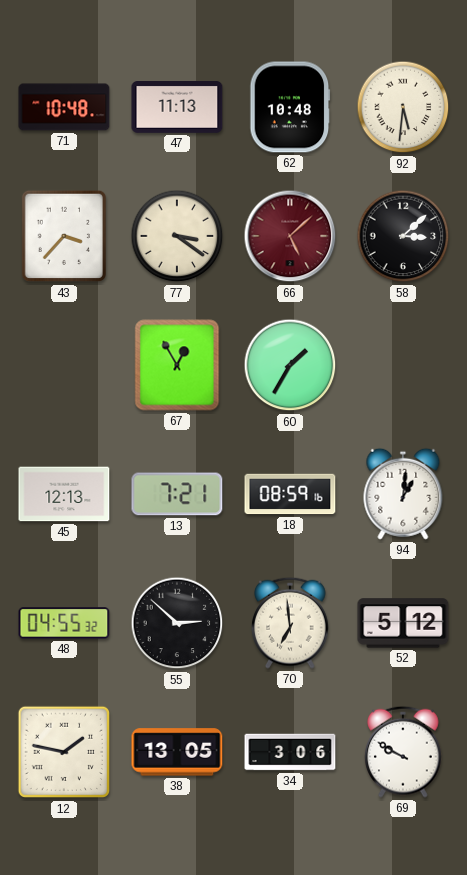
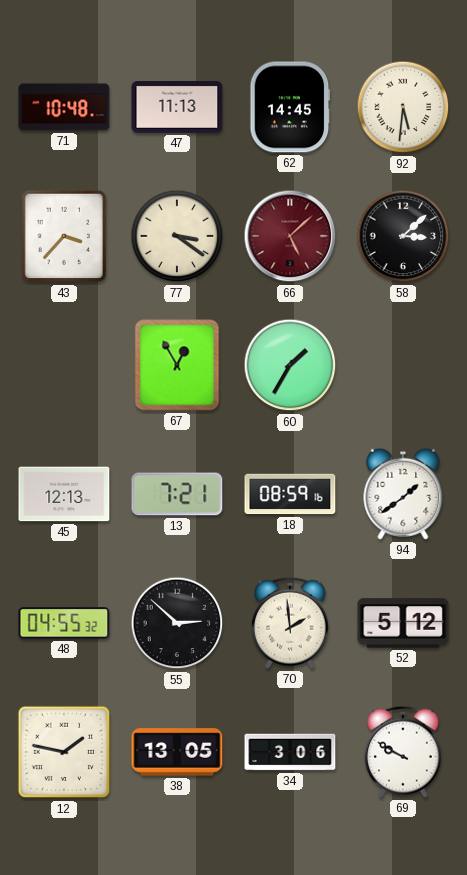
62: 10:48 -> 14:45
94: 1:01 -> 1:39
70: 6:59 -> 1:59
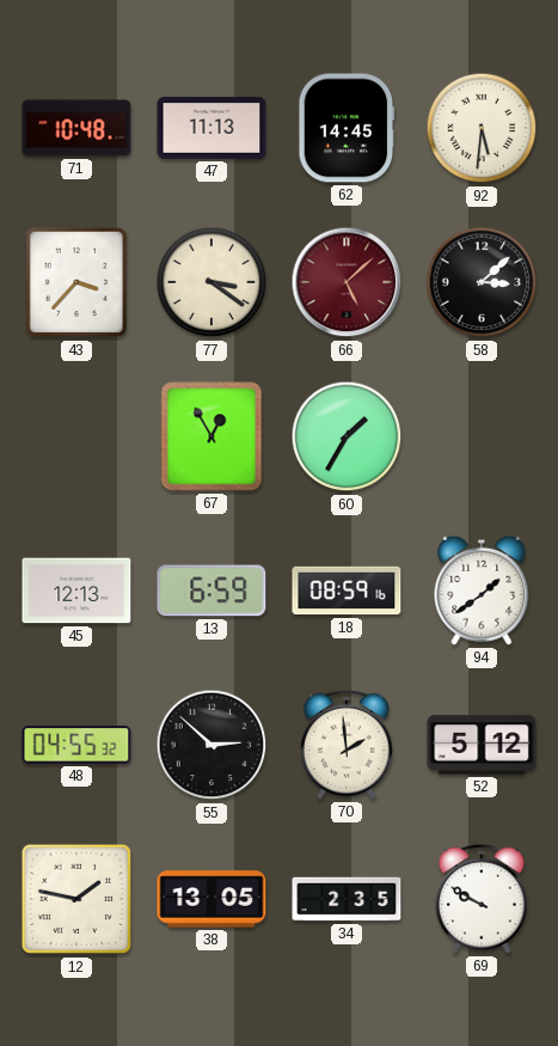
13: 7:21 -> 6:59
34: 3:06 -> 2:35
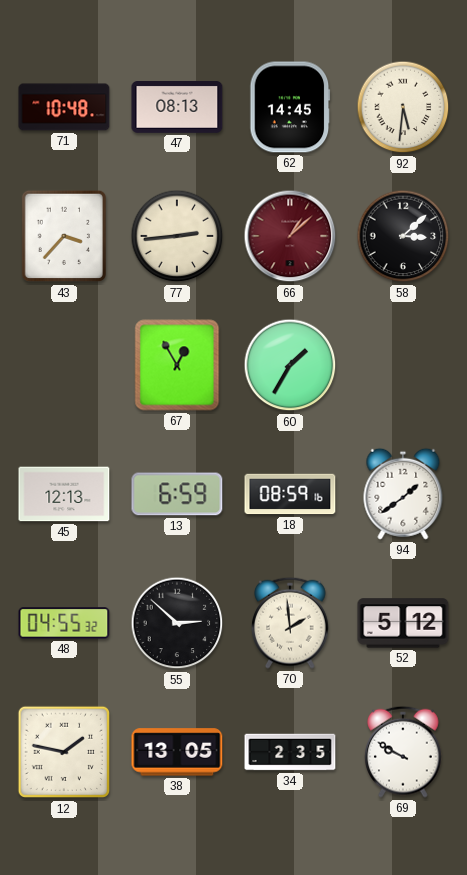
47: 11:13 -> 08:13
77: 3:21 -> 2:44
66: 5:08 -> 1:08
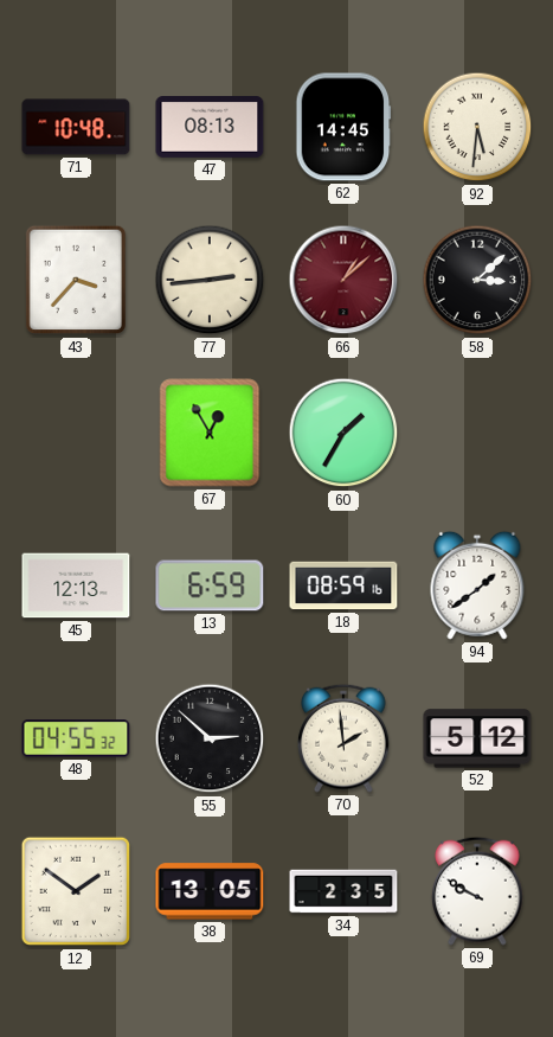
12: 1:47 -> 1:51
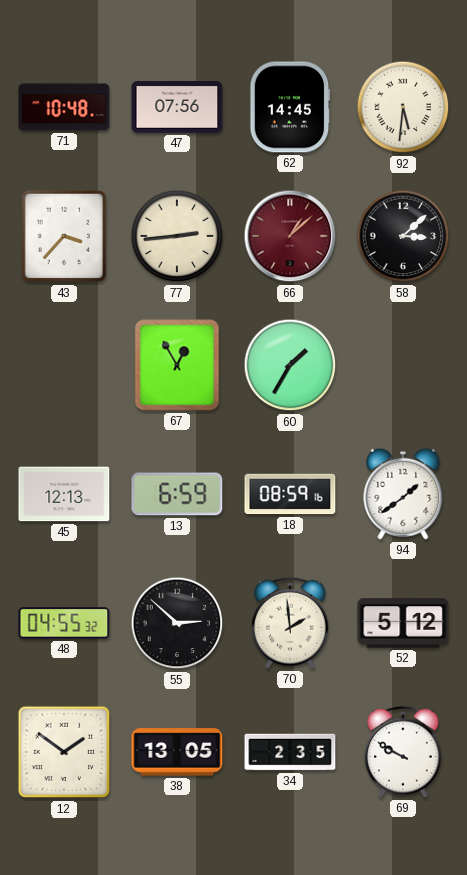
47: 08:13 -> 07:56
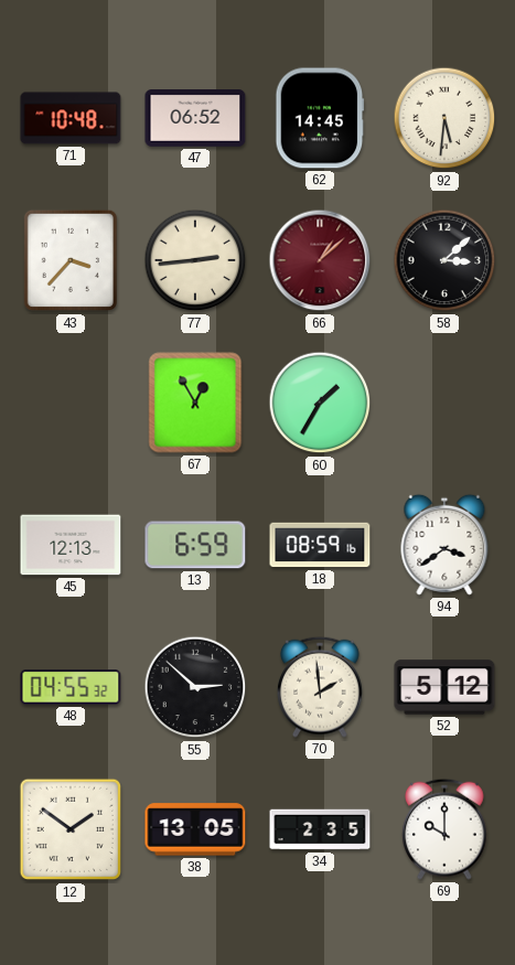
47: 07:56 -> 06:52
94: 1:39 -> 3:39
69: 9:50 -> 10:00
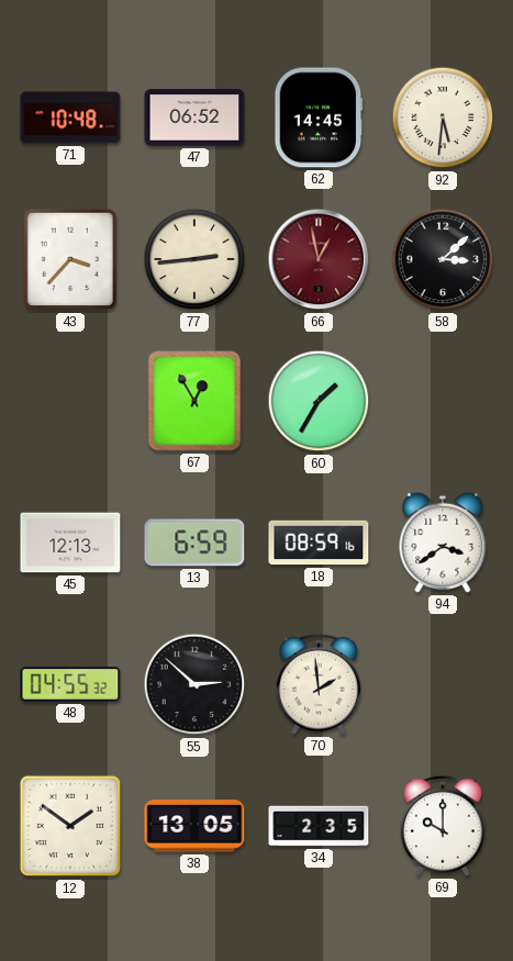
66: 1:08 -> 12:58
52: 5:12 -> none
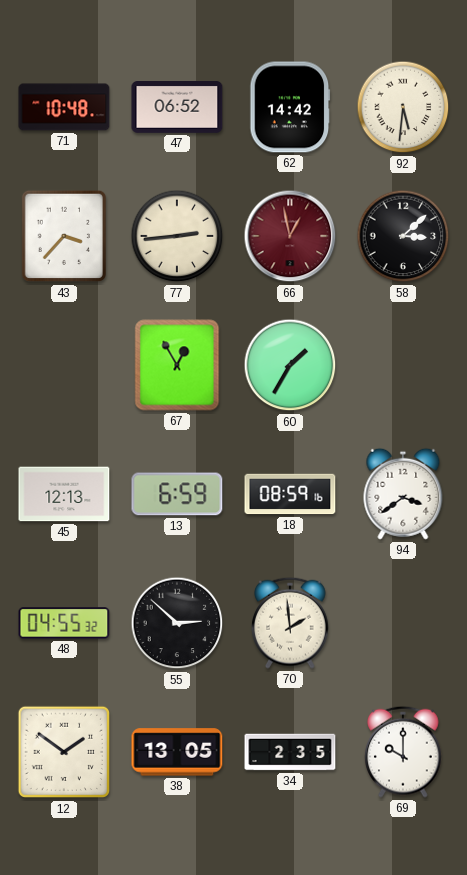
62: 14:45 -> 14:42
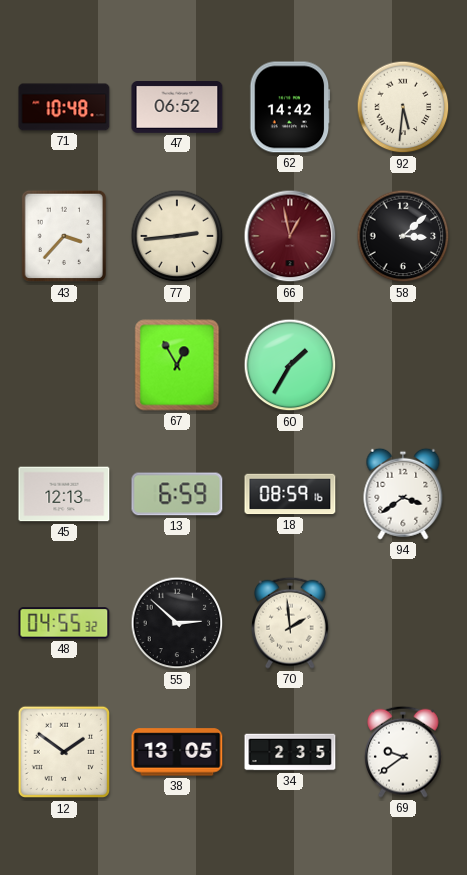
69: 10:00 -> 9:39
